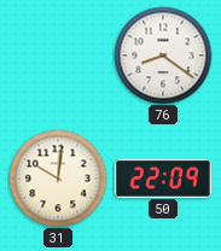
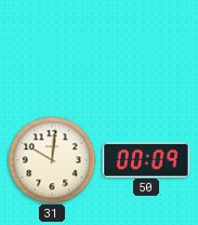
76: 8:21 -> none
50: 22:09 -> 00:09
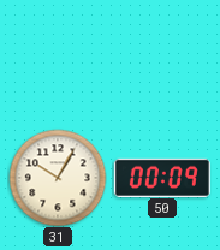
31: 10:01 -> 10:05
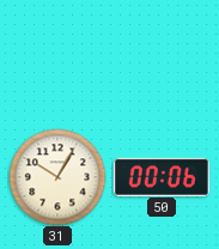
50: 00:09 -> 00:06
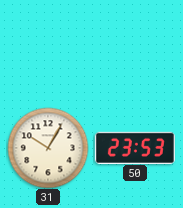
50: 00:06 -> 23:53
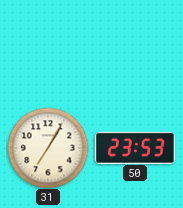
31: 10:05 -> 7:05
